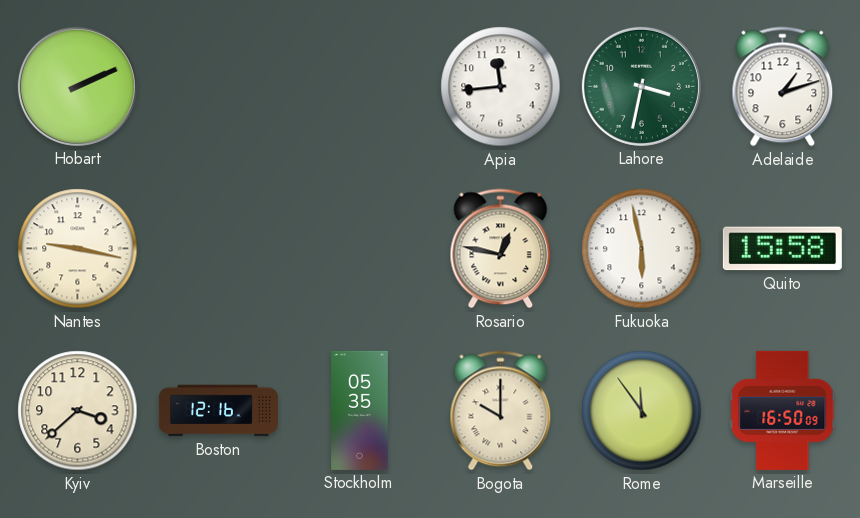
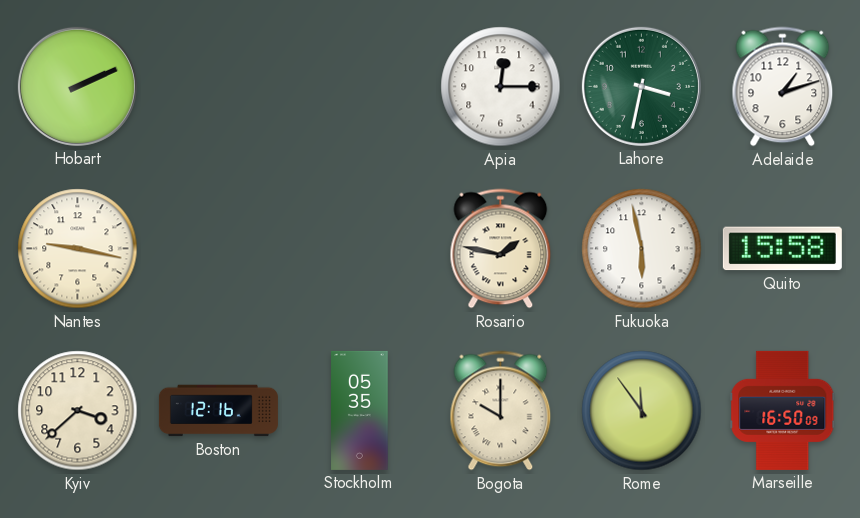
Apia: 11:44 -> 12:15
Rosario: 12:47 -> 1:47
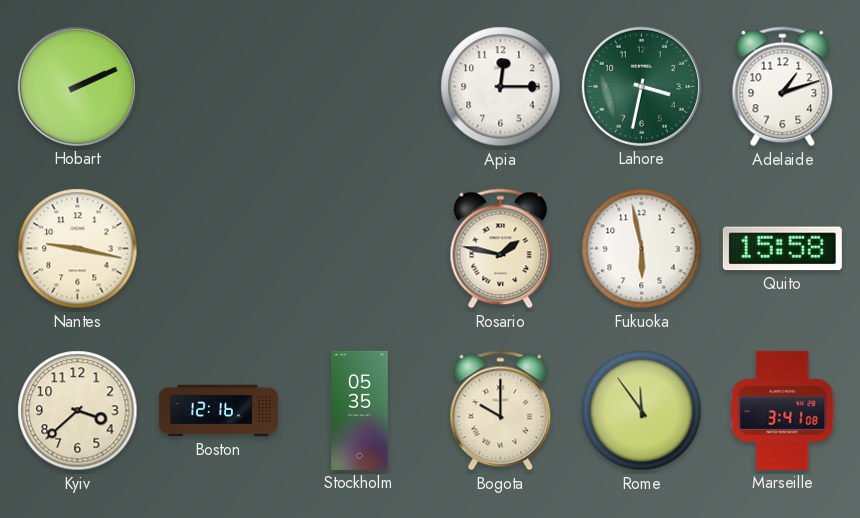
Marseille: 16:50 -> 3:41
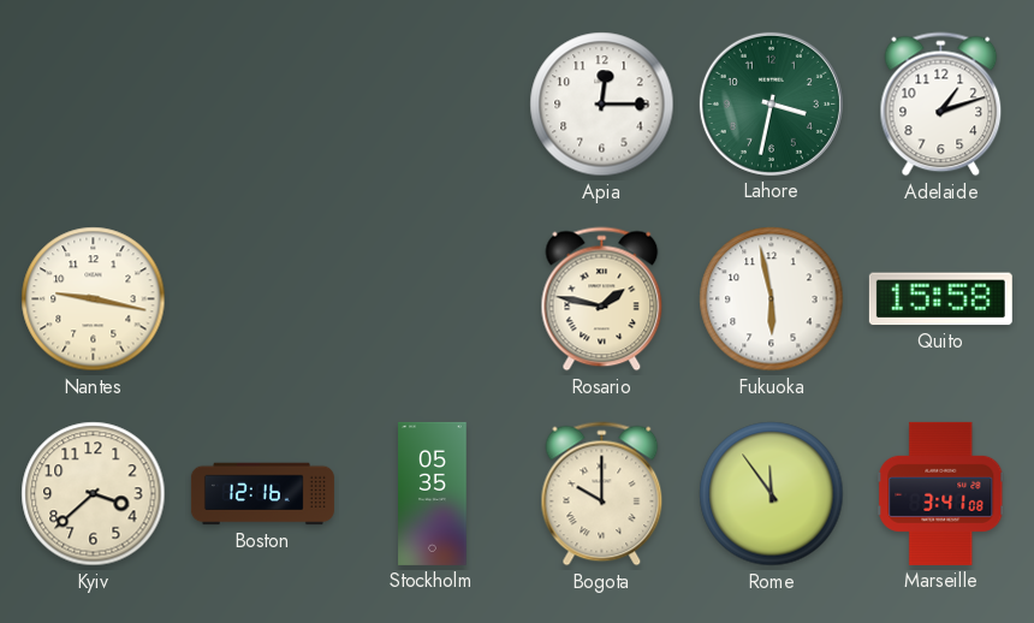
Hobart: 2:11 -> none
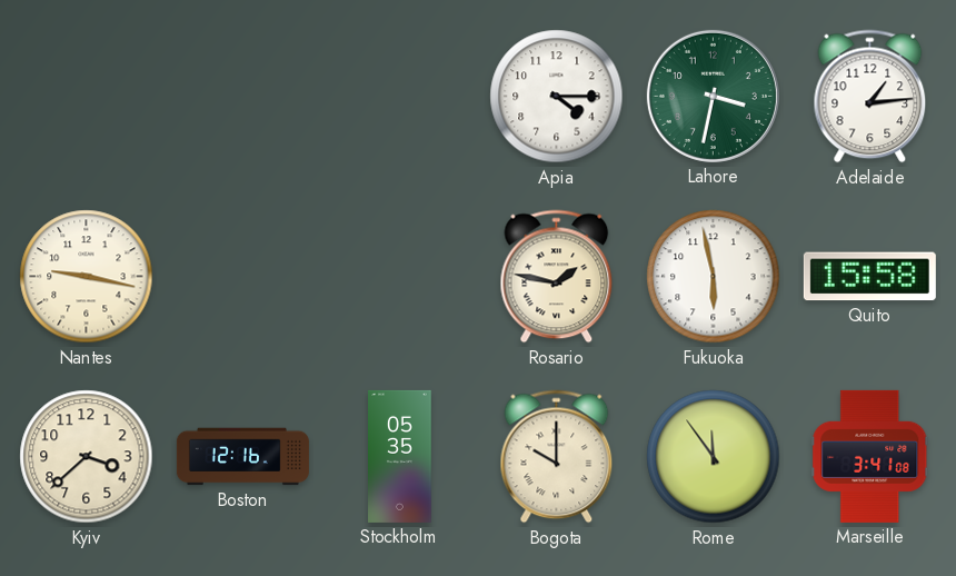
Apia: 12:15 -> 4:15
Adelaide: 1:12 -> 1:14
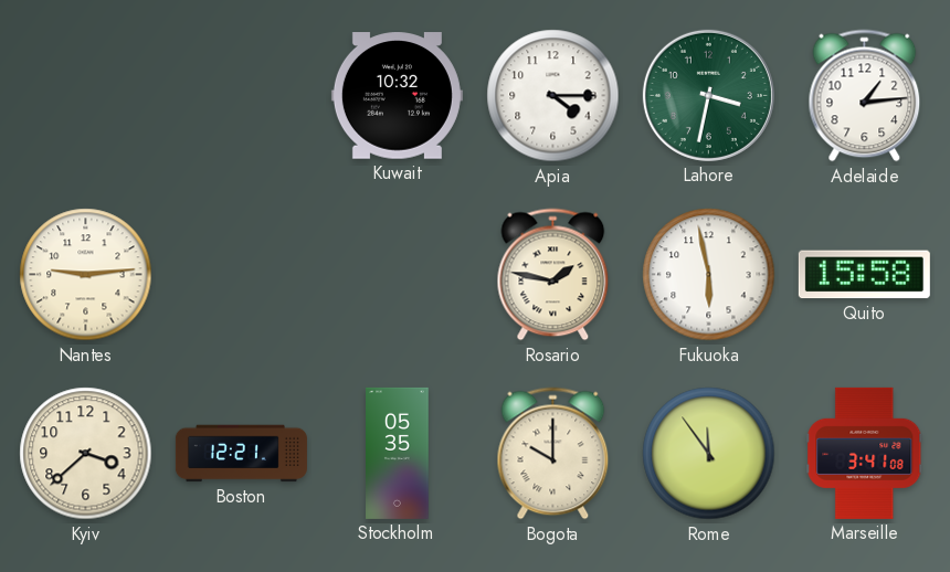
Kuwait: none -> 10:32
Nantes: 9:17 -> 9:14
Boston: 12:16 -> 12:21
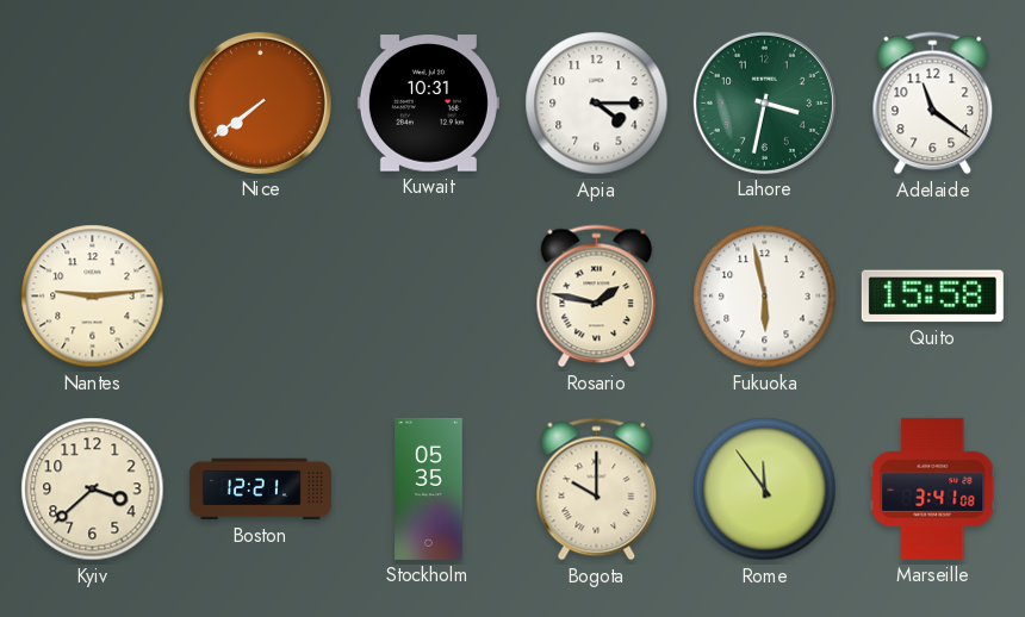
Nice: none -> 7:39
Kuwait: 10:32 -> 10:31
Adelaide: 1:14 -> 11:21
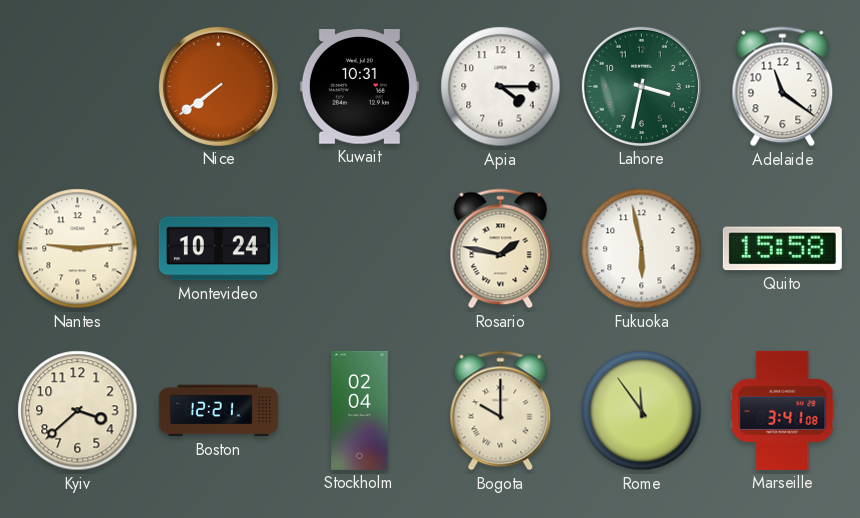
Montevideo: none -> 10:24
Stockholm: 05:35 -> 02:04
